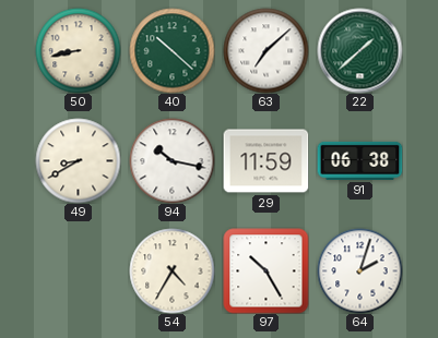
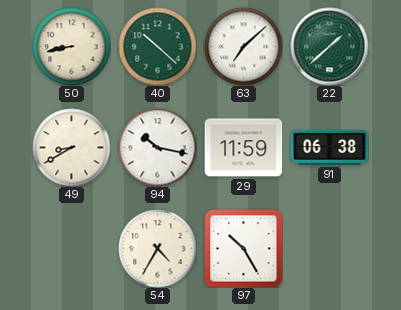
64: 2:03 -> none
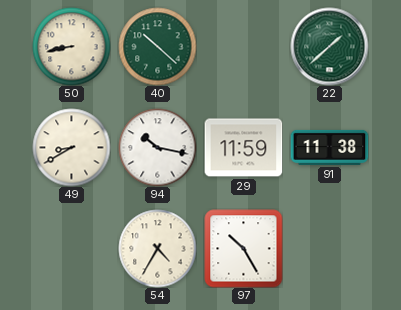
63: 7:08 -> none
91: 06:38 -> 11:38
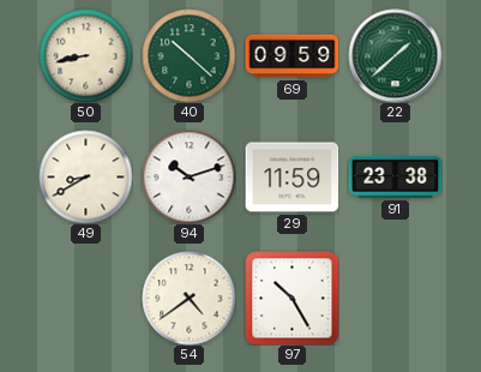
69: none -> 09:59
94: 10:17 -> 10:12
91: 11:38 -> 23:38
54: 4:35 -> 4:39
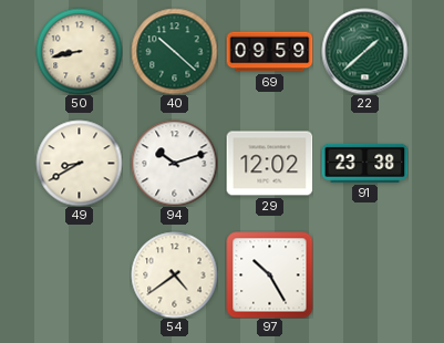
29: 11:59 -> 12:02
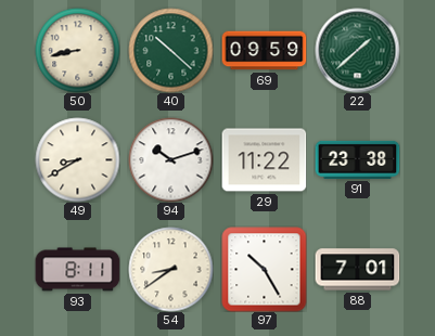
29: 12:02 -> 11:22
93: none -> 8:11
54: 4:39 -> 8:39
88: none -> 7:01
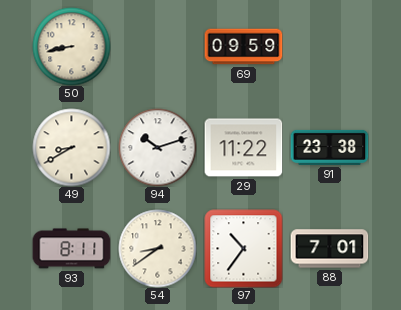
40: 10:22 -> none
22: 1:38 -> none
97: 10:25 -> 10:36
